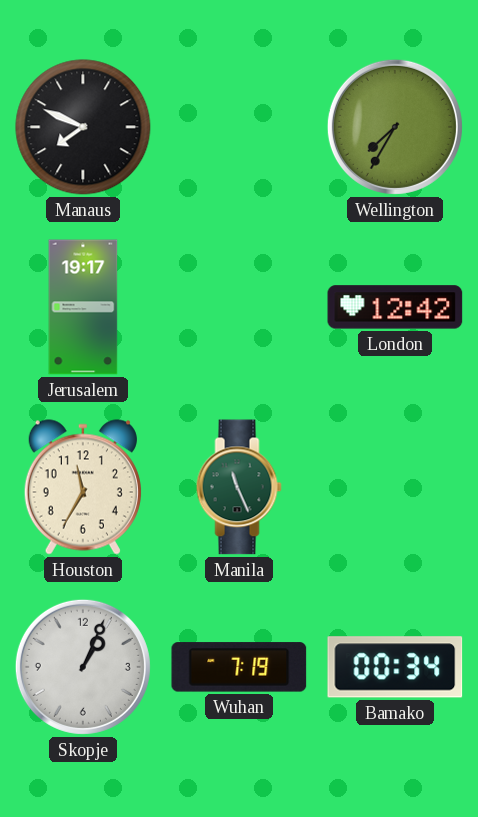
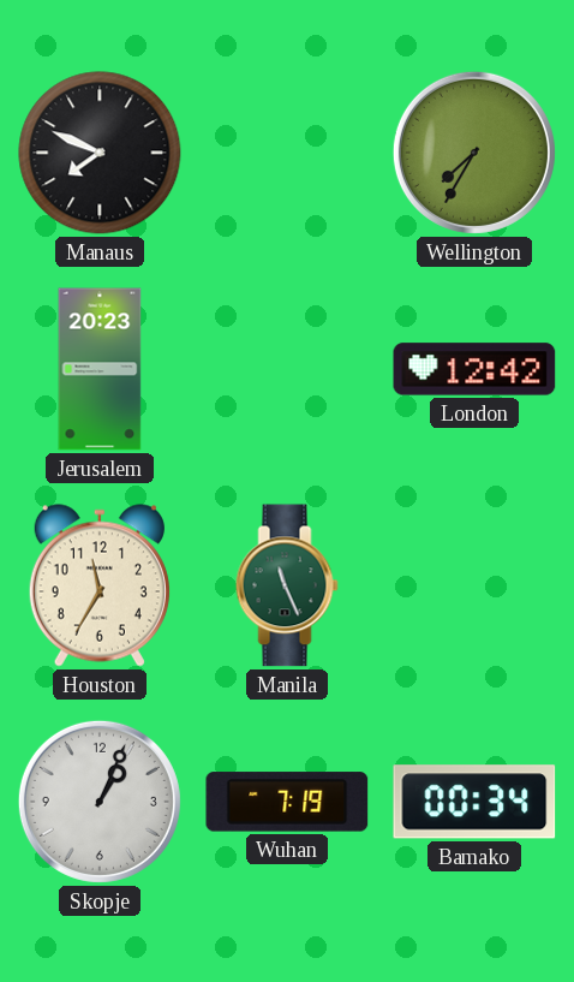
Jerusalem: 19:17 -> 20:23
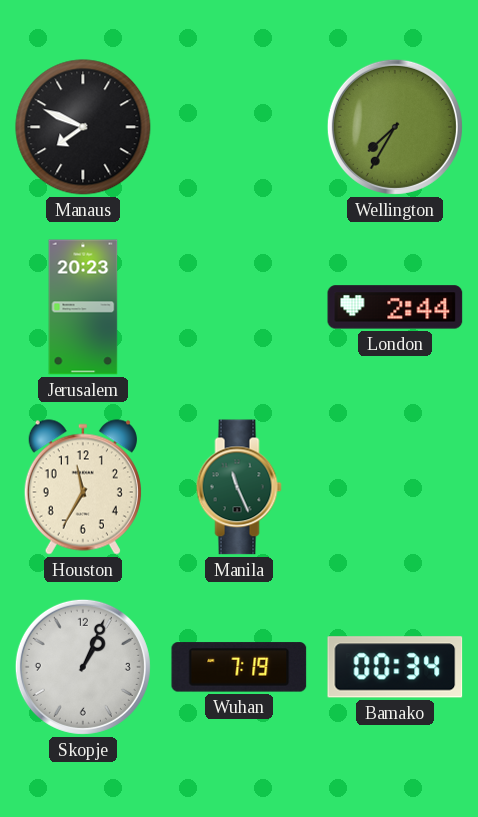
London: 12:42 -> 2:44
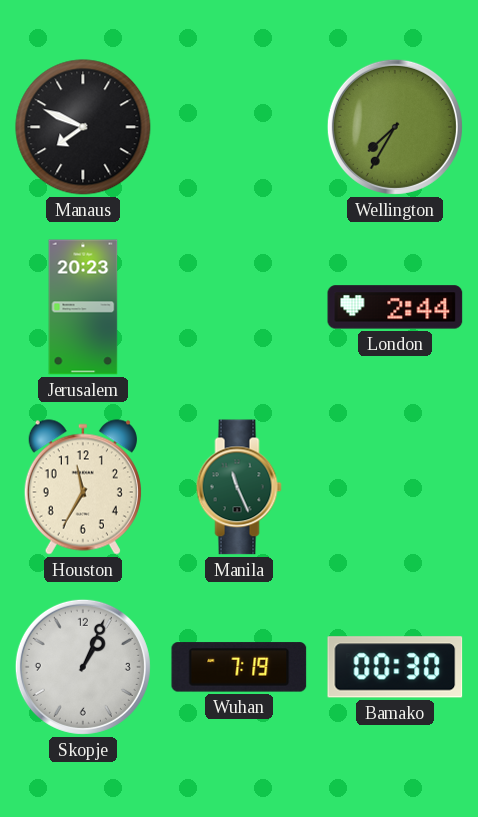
Bamako: 00:34 -> 00:30
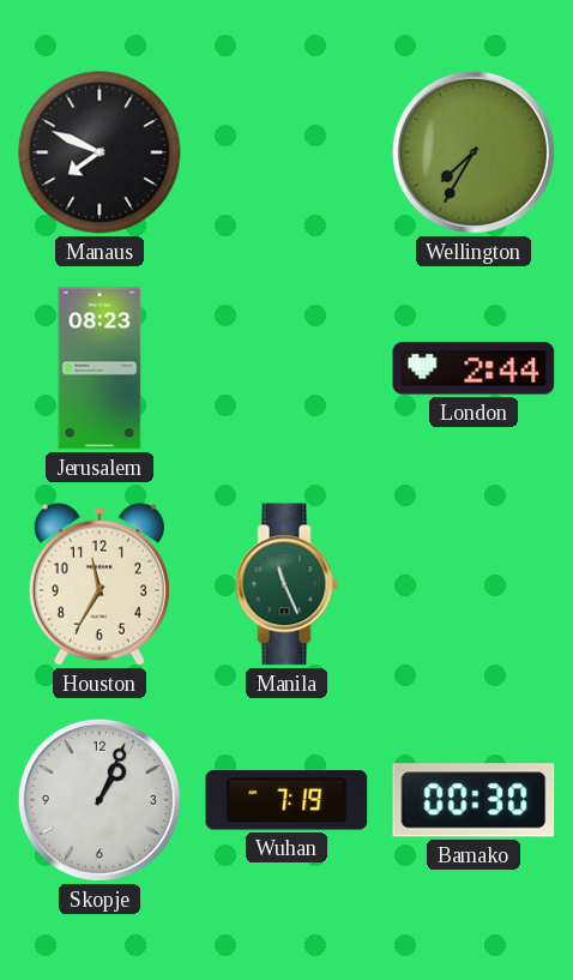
Jerusalem: 20:23 -> 08:23
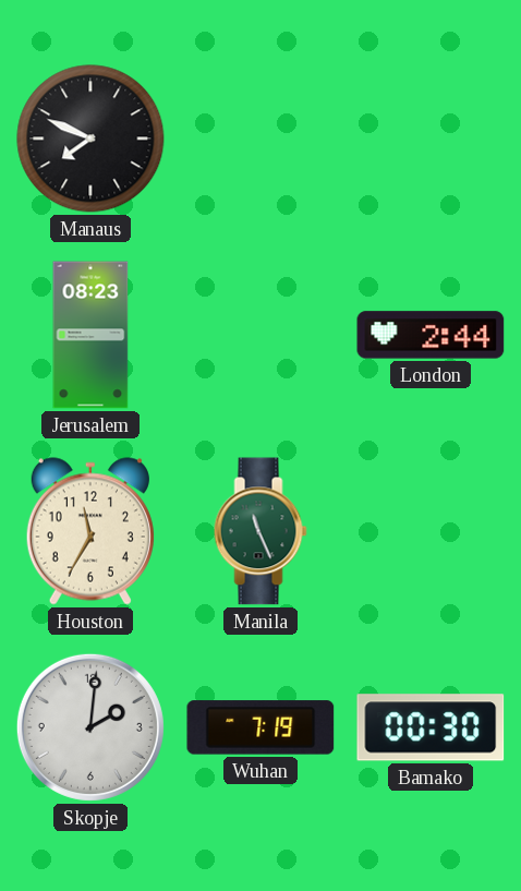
Wellington: 7:35 -> none
Skopje: 1:04 -> 2:01
